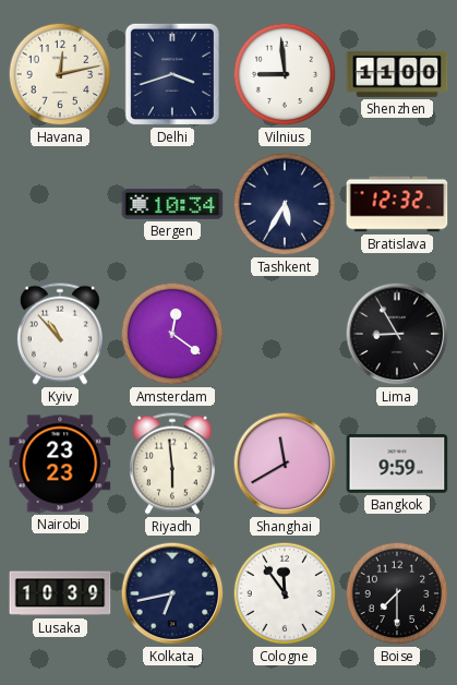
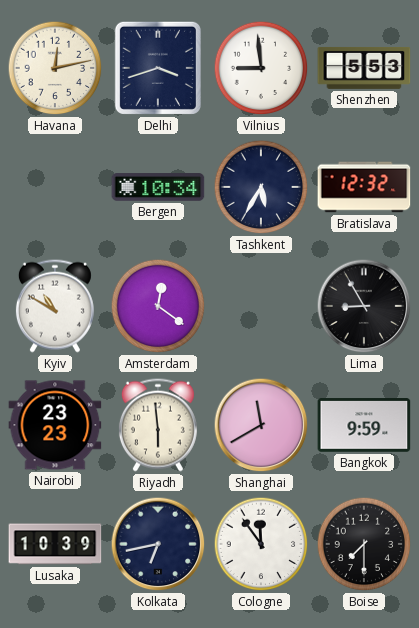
Shenzhen: 11:00 -> 5:53
Kyiv: 10:53 -> 10:50
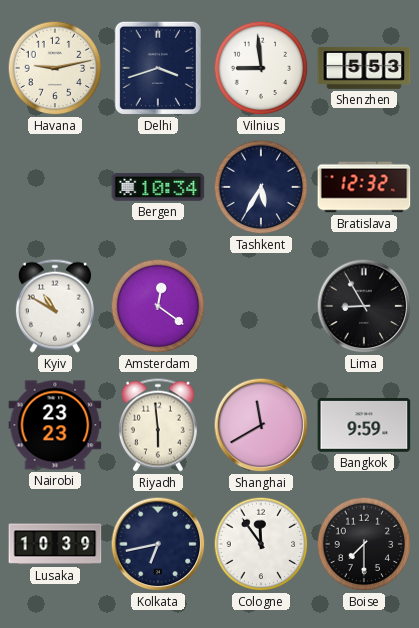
Havana: 12:13 -> 9:13
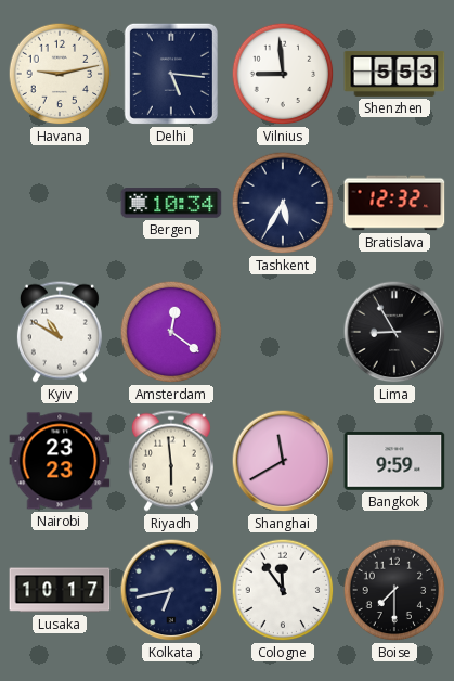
Delhi: 3:42 -> 5:16
Lusaka: 10:39 -> 10:17
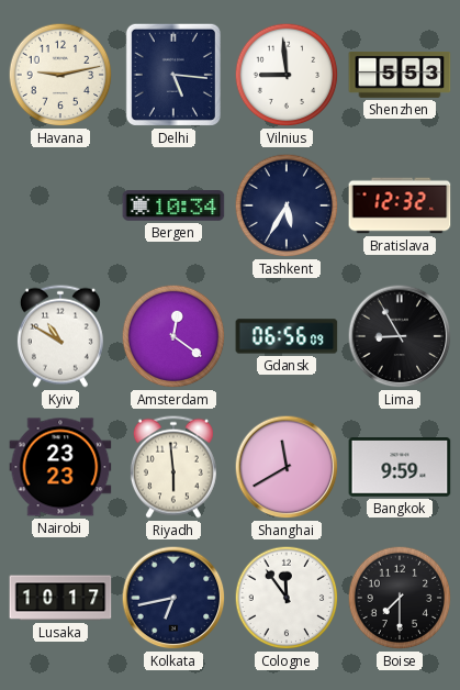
Gdansk: none -> 06:56
